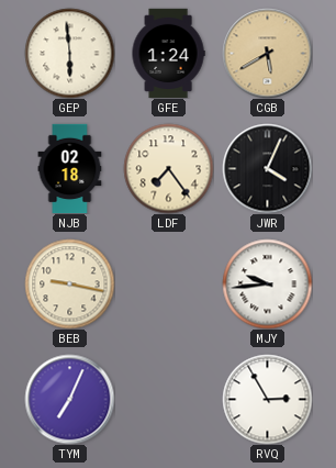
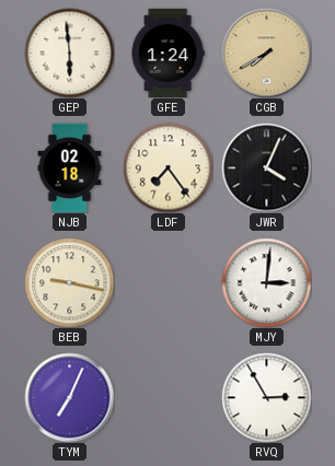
CGB: 5:40 -> 7:40
MJY: 9:44 -> 3:01
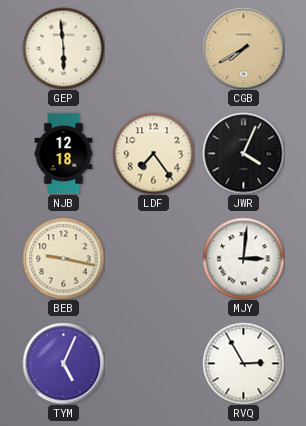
GFE: 1:24 -> none
NJB: 02:18 -> 12:18
TYM: 7:04 -> 5:04
